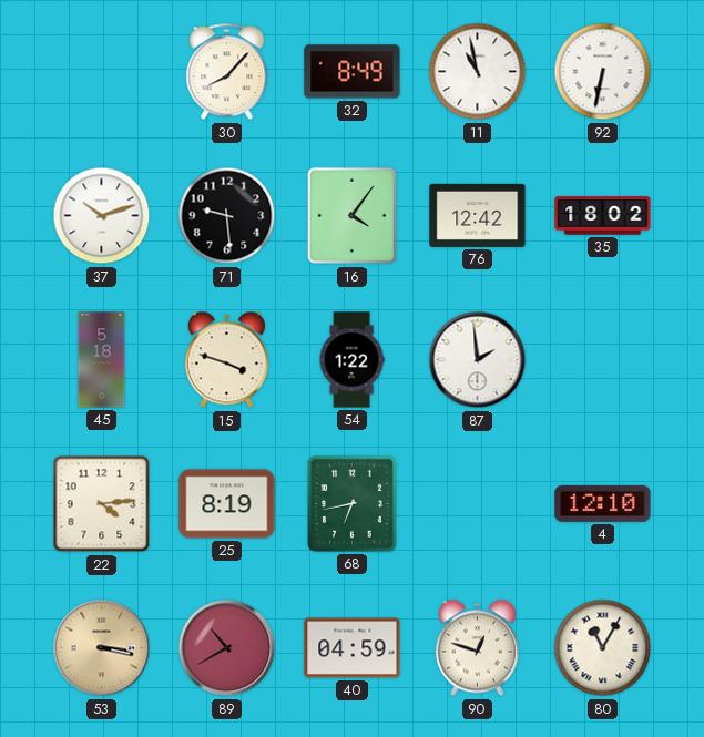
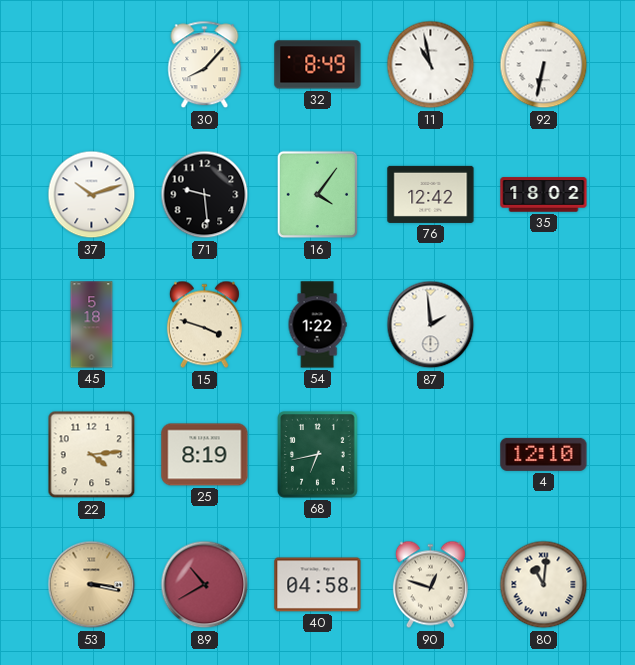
40: 04:59 -> 04:58
80: 11:05 -> 11:01
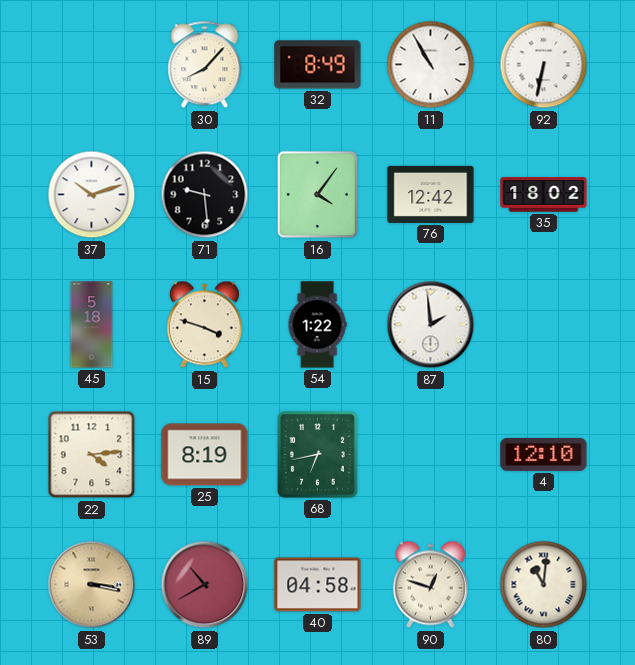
11: 10:58 -> 10:55
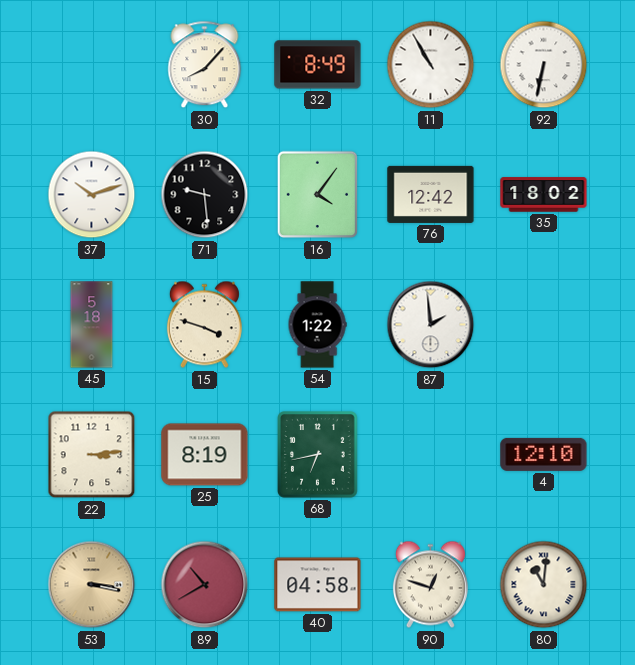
22: 4:14 -> 3:14
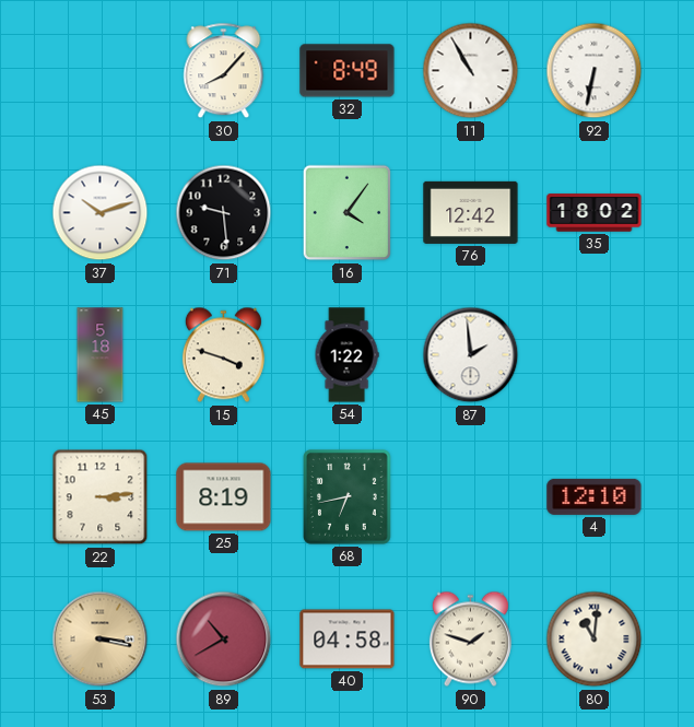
90: 12:48 -> 1:48
